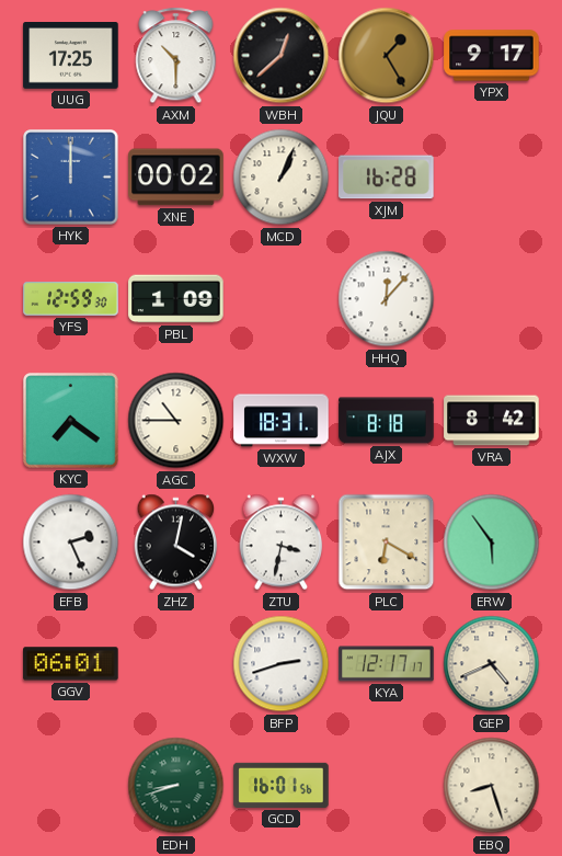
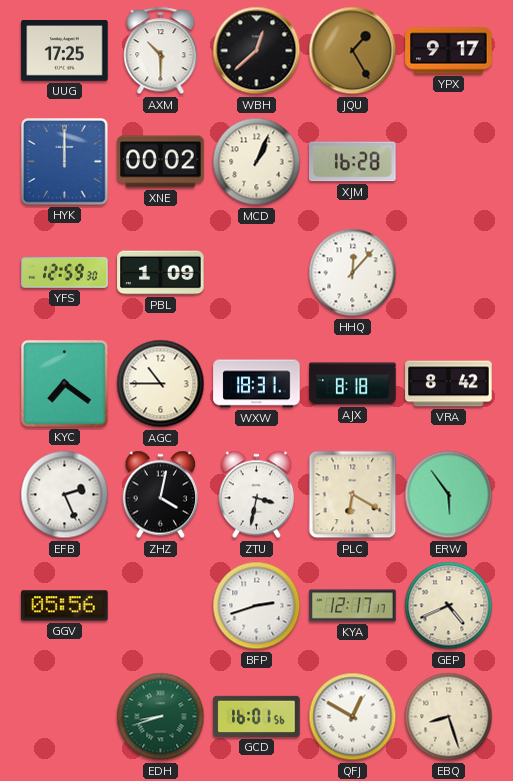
GGV: 06:01 -> 05:56
QFJ: none -> 12:50
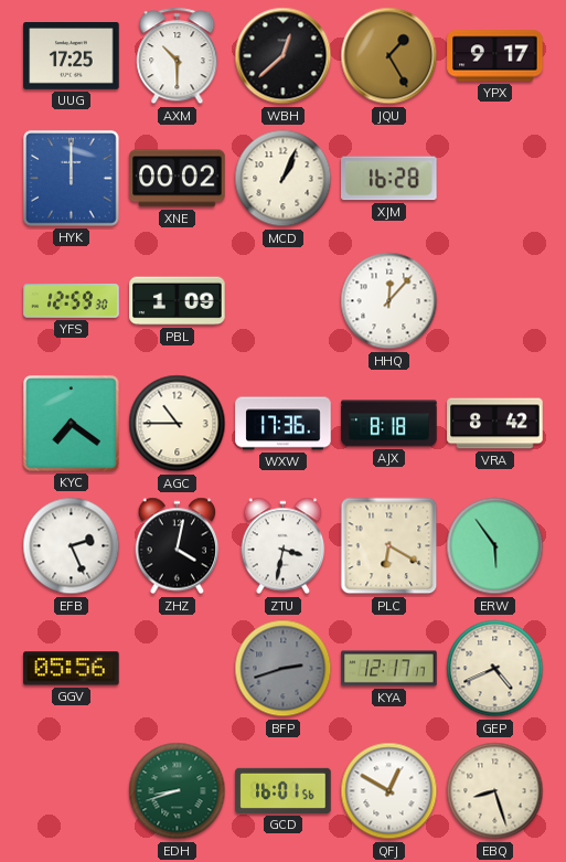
WXW: 18:31 -> 17:36
BFP dial: white -> grey
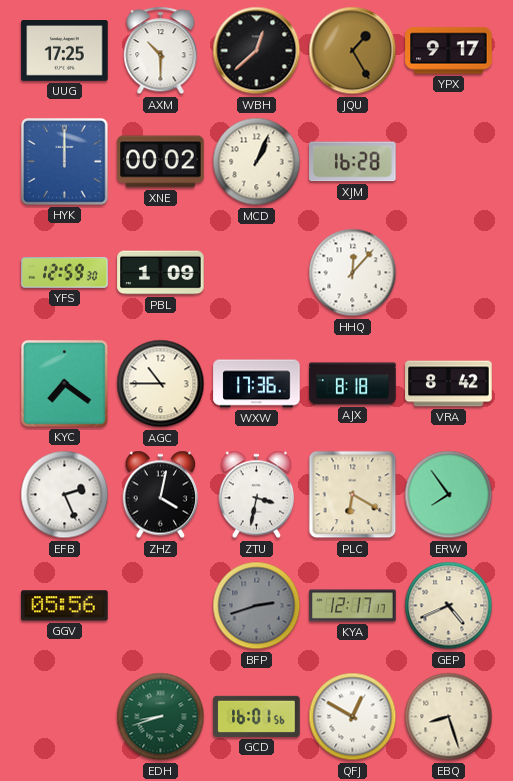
ERW: 5:54 -> 7:54
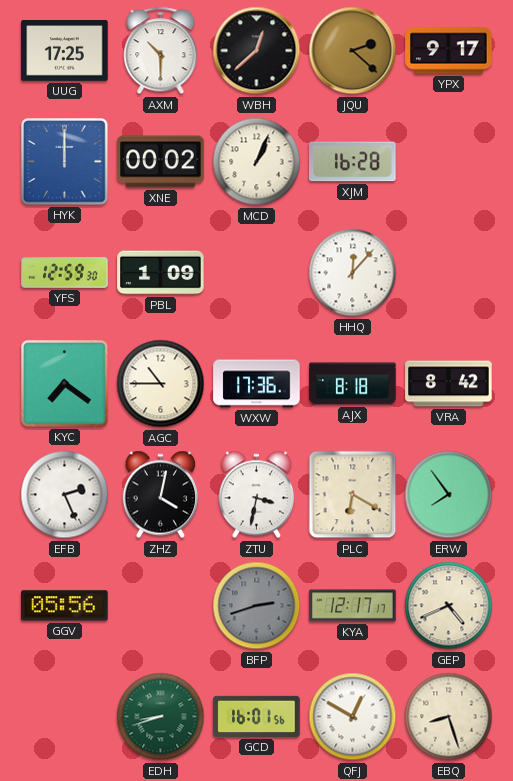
JQU: 1:25 -> 2:22
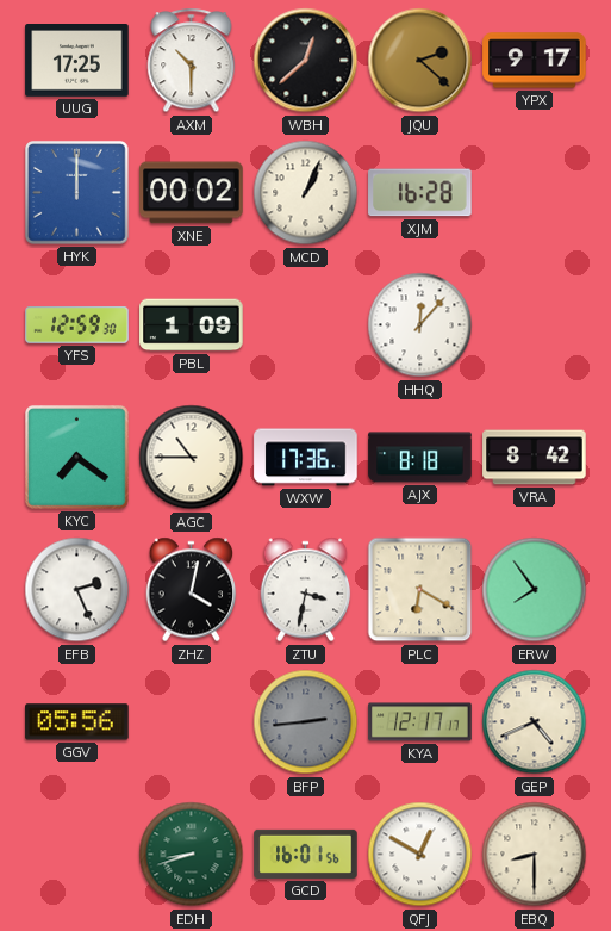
BFP: 2:42 -> 2:44
EBQ: 8:27 -> 8:30
